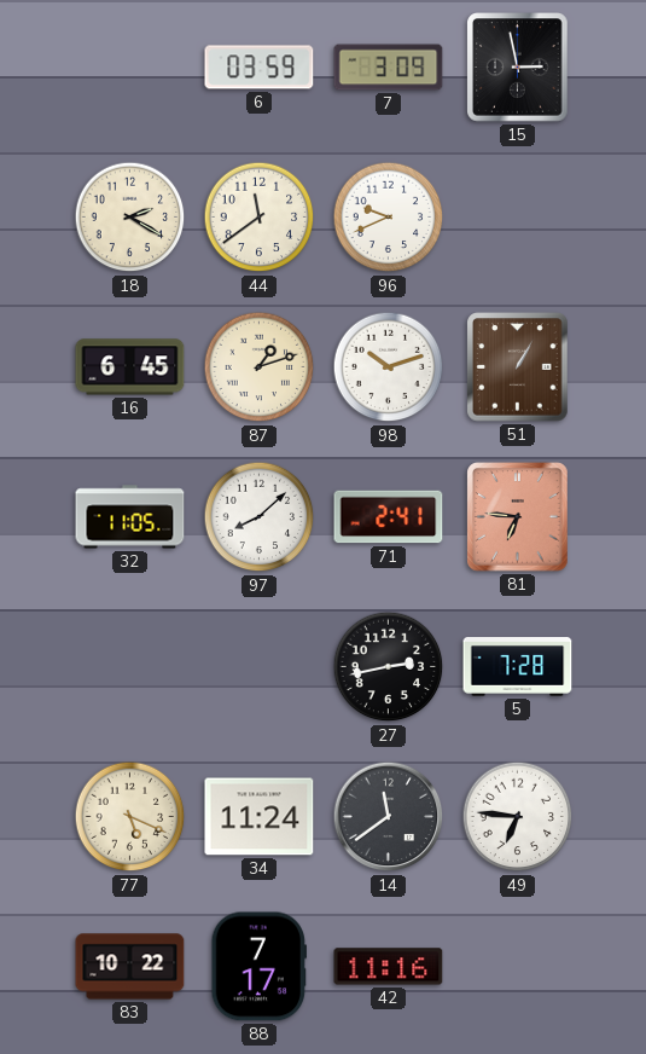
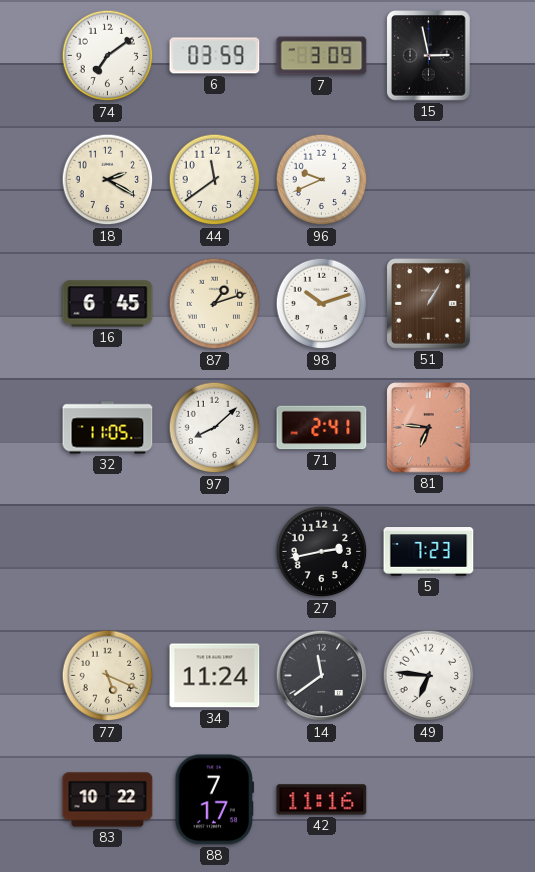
74: none -> 7:09
5: 7:28 -> 7:23
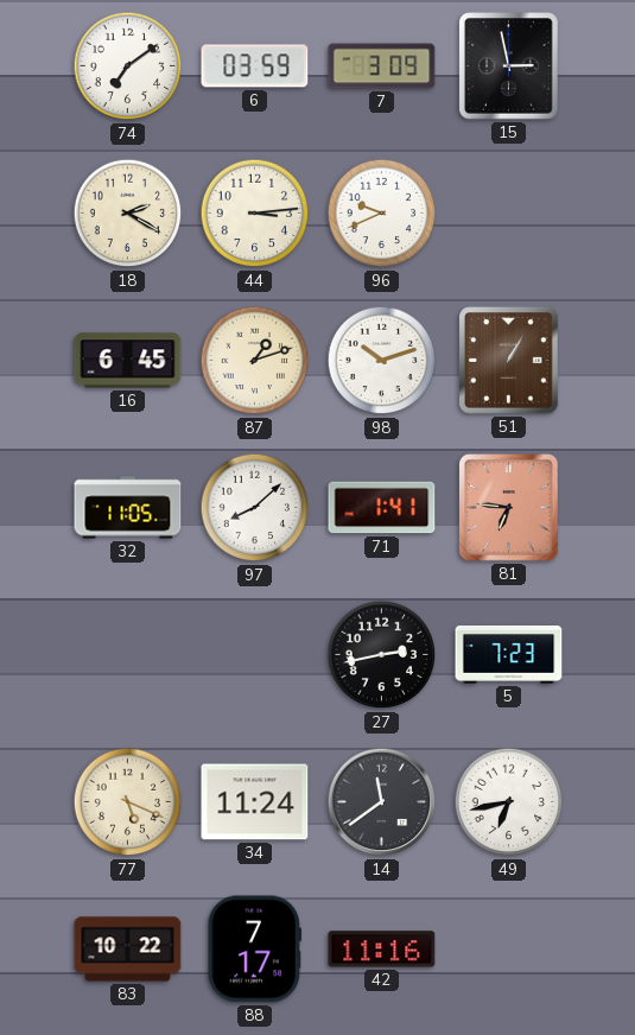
44: 11:39 -> 3:14
71: 2:41 -> 1:41
49: 6:46 -> 6:43
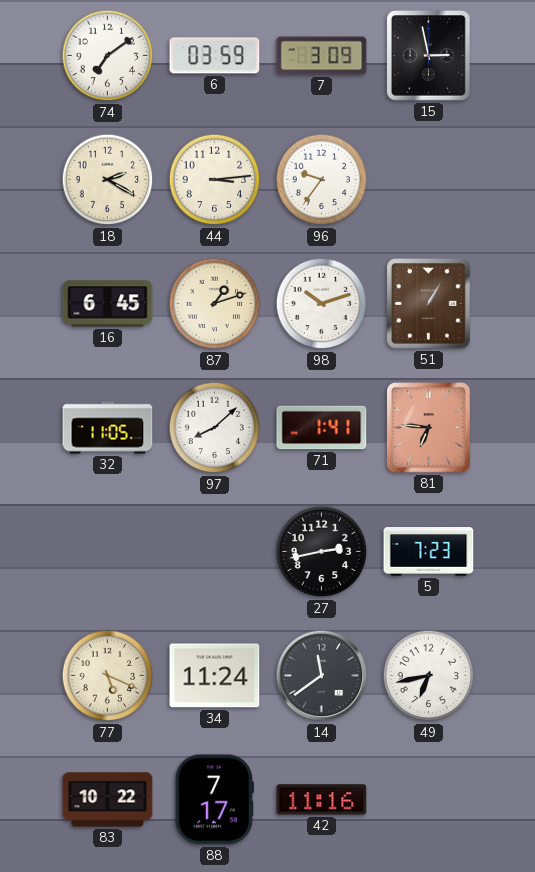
96: 9:41 -> 9:36
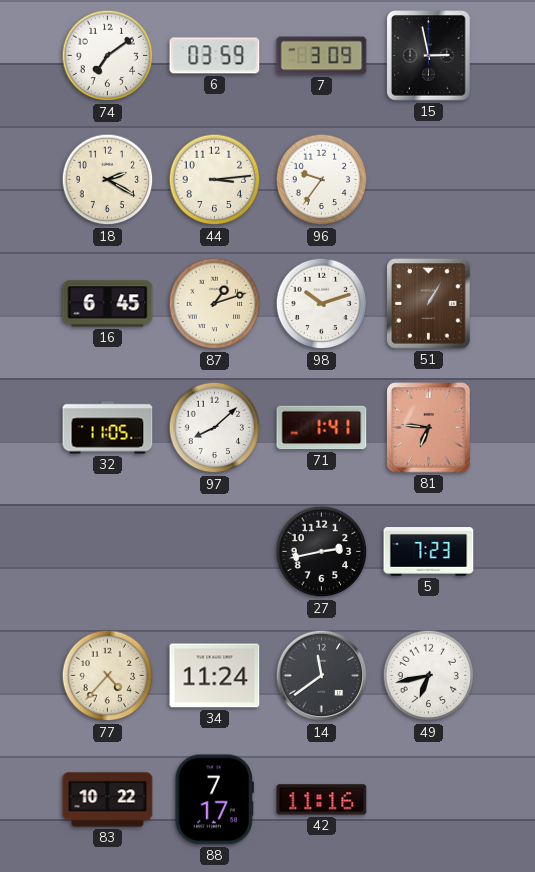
77: 5:19 -> 4:37
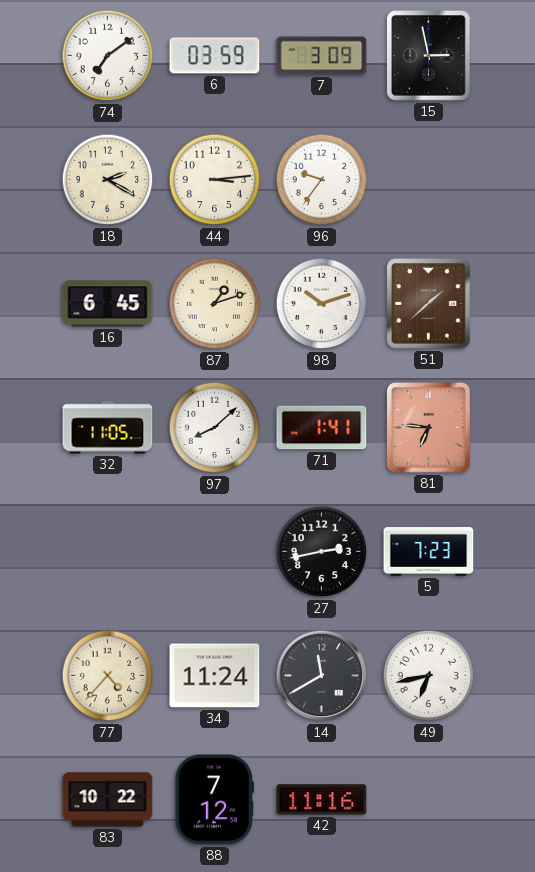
51: 1:05 -> 1:38
14: 11:39 -> 11:40
88: 7:17 -> 7:12
